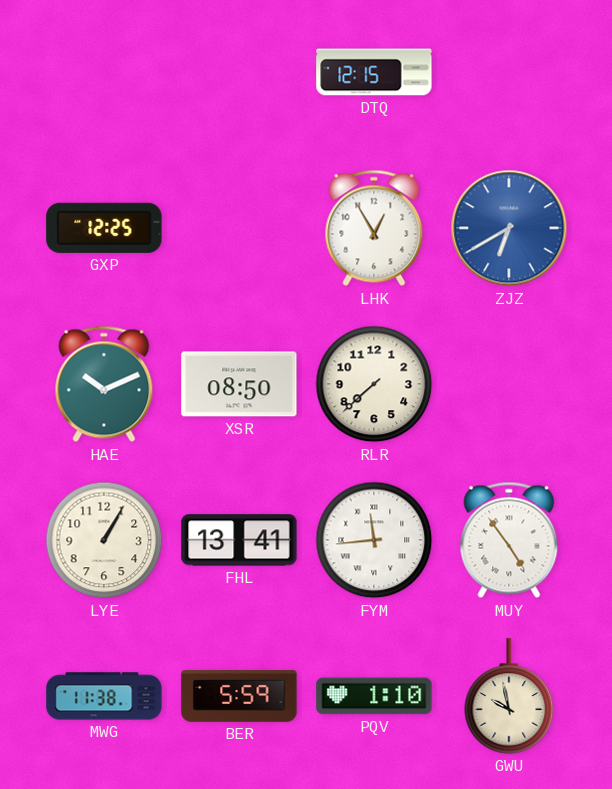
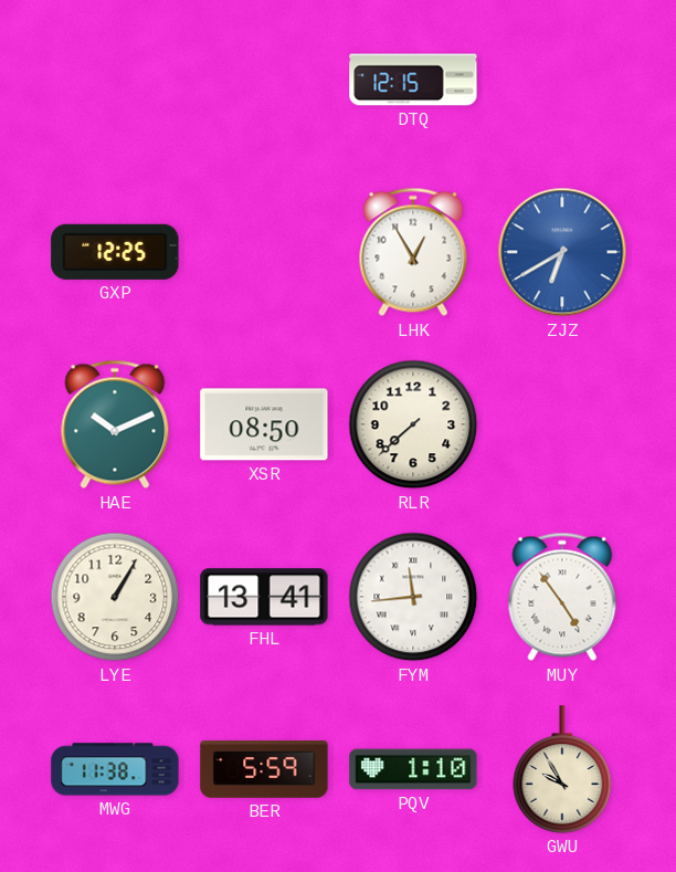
GWU: 9:58 -> 9:55
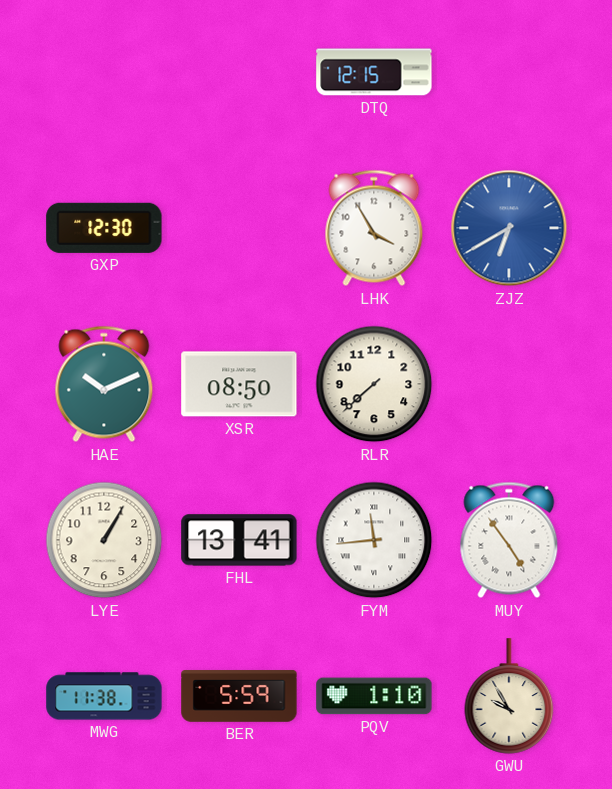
GXP: 12:25 -> 12:30
LHK: 12:55 -> 3:55
